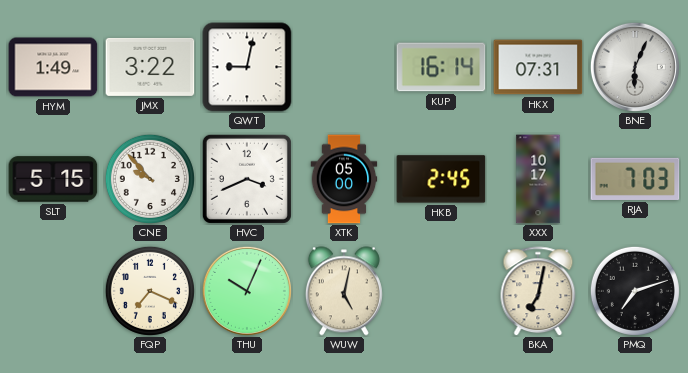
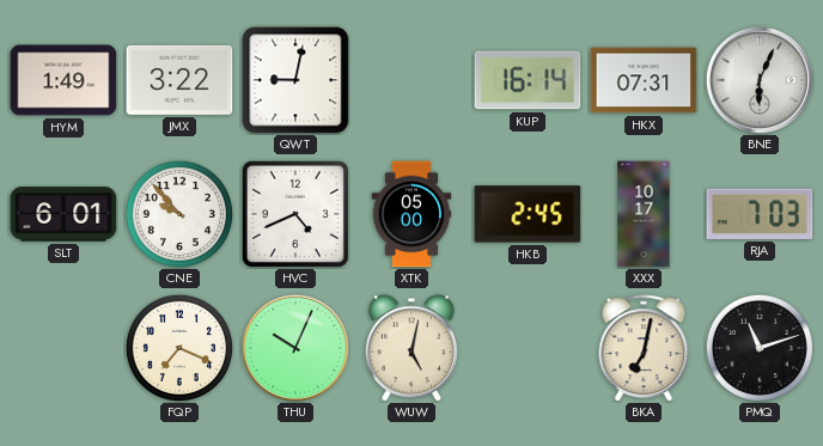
SLT: 5:15 -> 6:01
HVC: 3:41 -> 4:41
PMQ: 7:12 -> 11:12
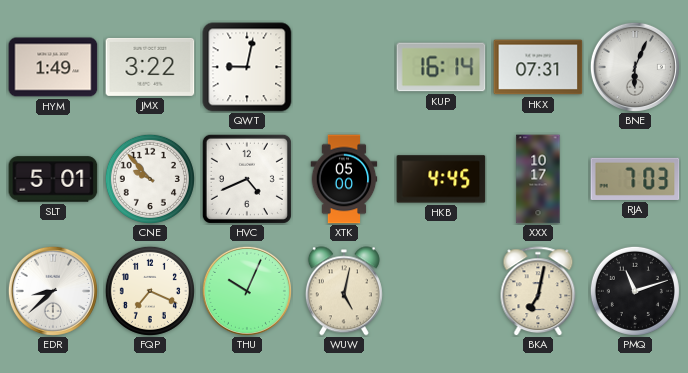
SLT: 6:01 -> 5:01
HKB: 2:45 -> 4:45
EDR: none -> 8:38
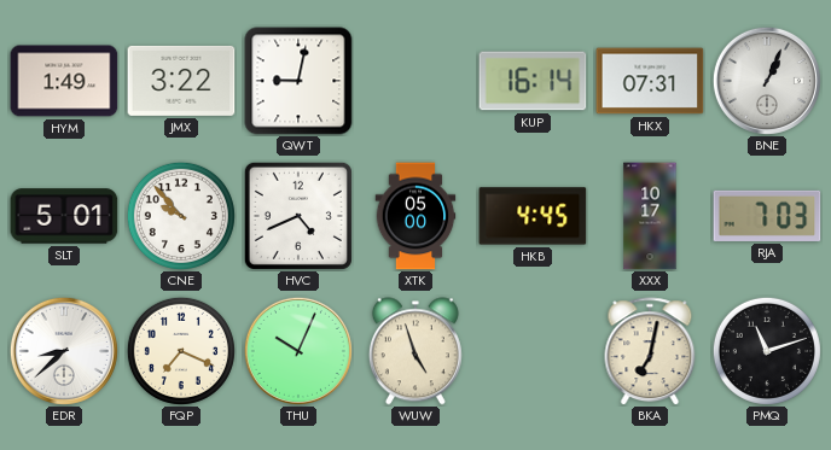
BNE: 6:04 -> 1:04
WUW: 5:02 -> 4:57
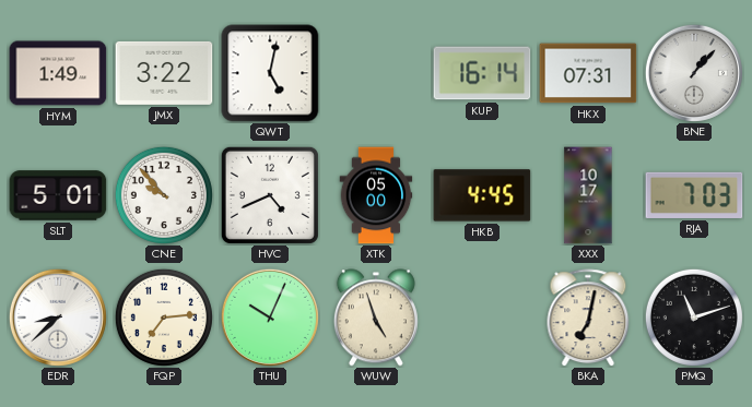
QWT: 9:02 -> 5:02
BNE: 1:04 -> 1:07
FQP: 7:19 -> 7:14
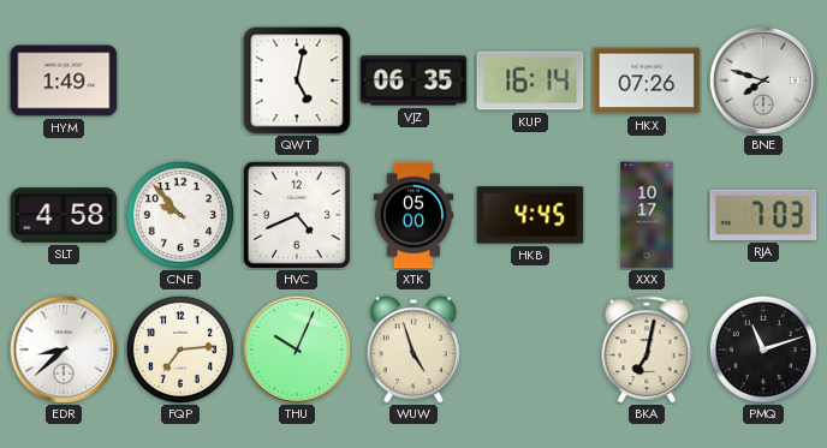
JMX: 3:22 -> none
VJZ: none -> 06:35
HKX: 07:31 -> 07:26
BNE: 1:07 -> 7:48
SLT: 5:01 -> 4:58
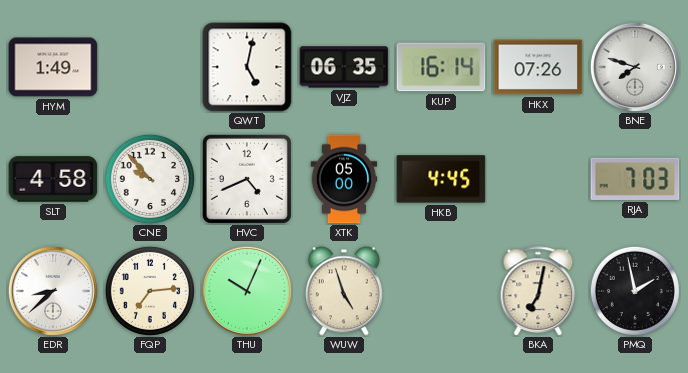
XXX: 10:17 -> none
PMQ: 11:12 -> 1:58
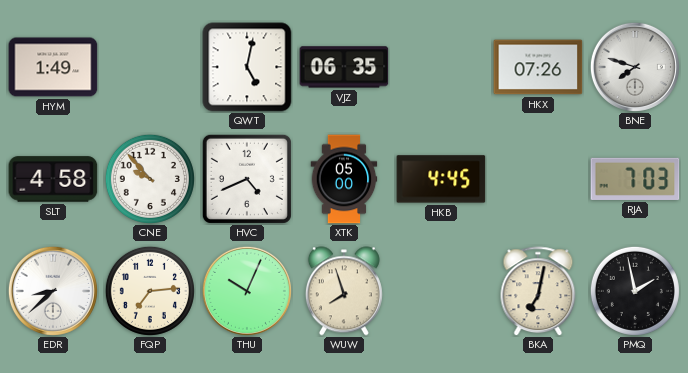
KUP: 16:14 -> none
WUW: 4:57 -> 7:57
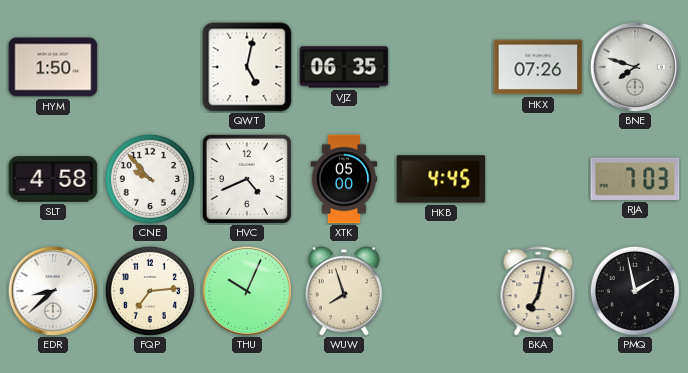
HYM: 1:49 -> 1:50
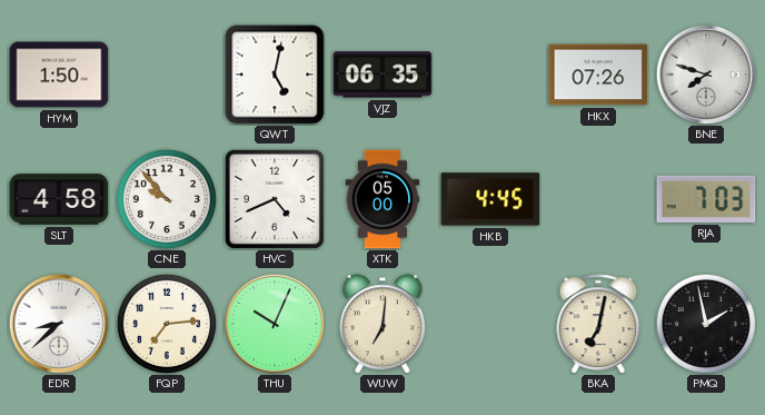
WUW: 7:57 -> 7:01
